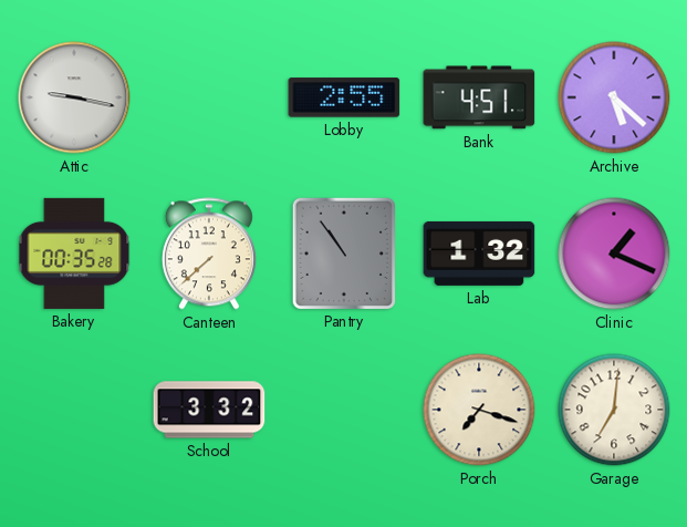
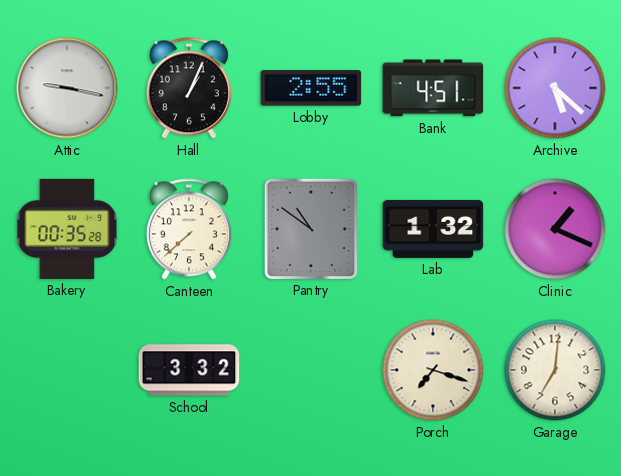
Hall: none -> 1:04
Pantry: 10:54 -> 10:51
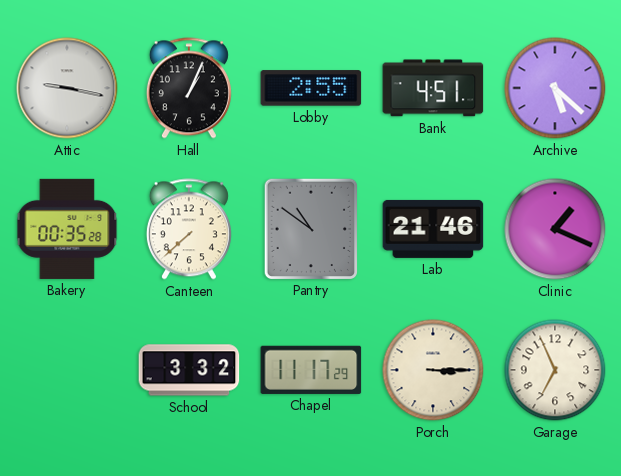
Lab: 1:32 -> 21:46
Chapel: none -> 11:17
Porch: 7:18 -> 3:15
Garage: 7:01 -> 6:56
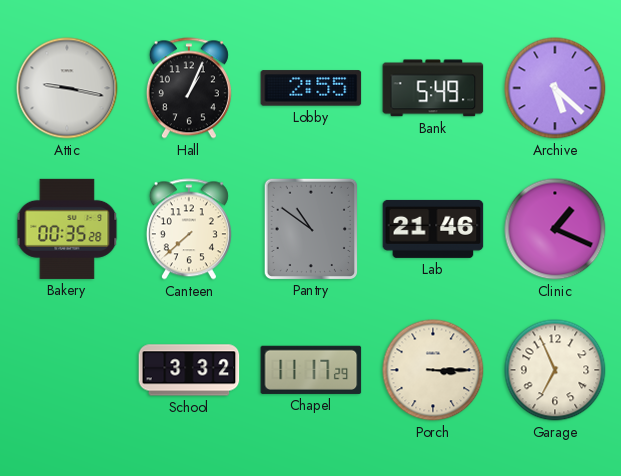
Bank: 4:51 -> 5:49
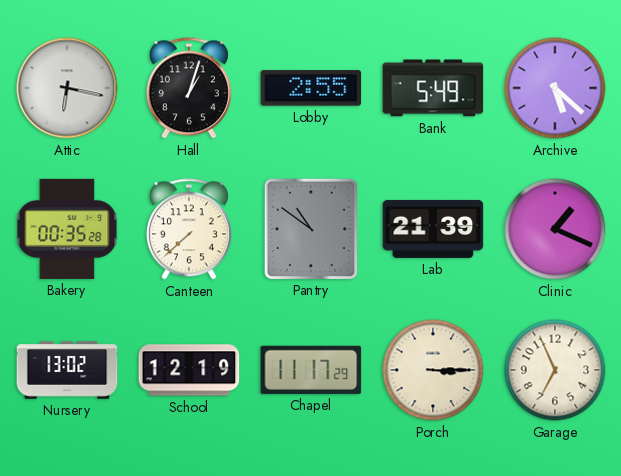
Attic: 9:17 -> 6:17
Hall: 1:04 -> 1:03
Lab: 21:46 -> 21:39
Nursery: none -> 13:02
School: 3:32 -> 12:19
